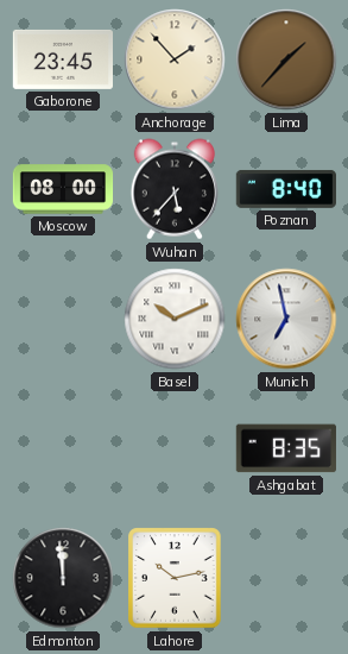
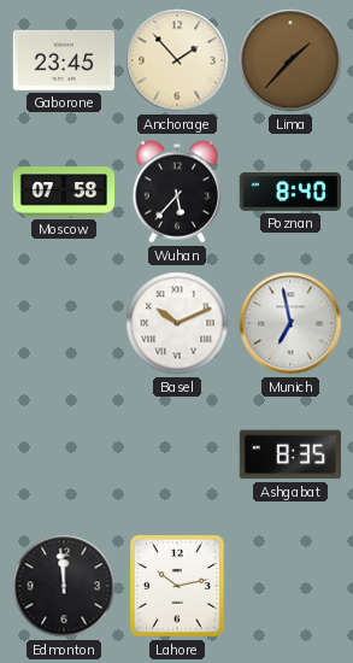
Moscow: 08:00 -> 07:58
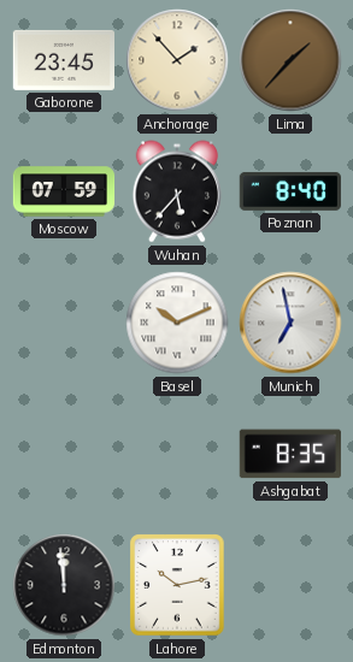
Moscow: 07:58 -> 07:59
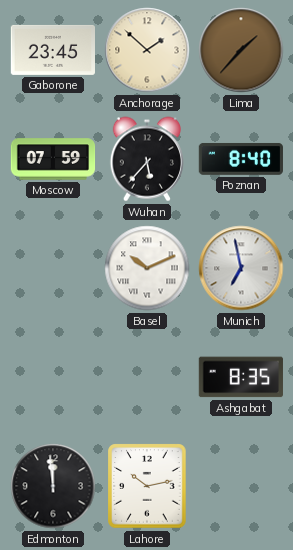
Anchorage: 1:53 -> 1:52
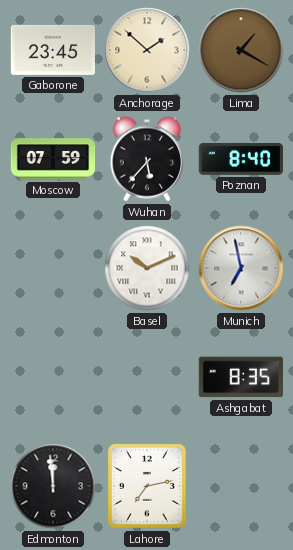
Lima: 1:37 -> 1:20
Lahore: 10:13 -> 7:13
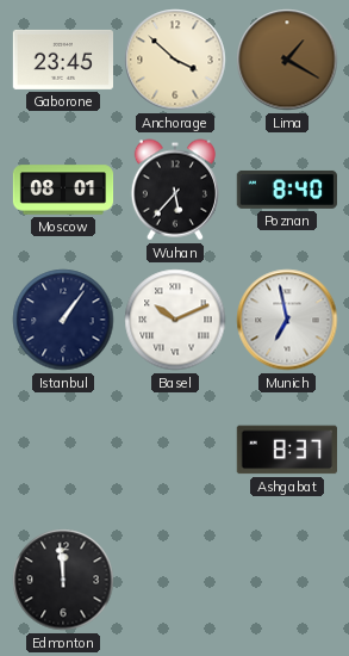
Anchorage: 1:52 -> 3:52
Moscow: 07:59 -> 08:01
Istanbul: none -> 1:06
Ashgabat: 8:35 -> 8:37
Lahore: 7:13 -> none
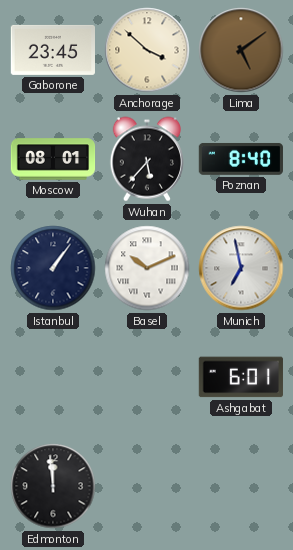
Lima: 1:20 -> 5:09
Ashgabat: 8:37 -> 6:01
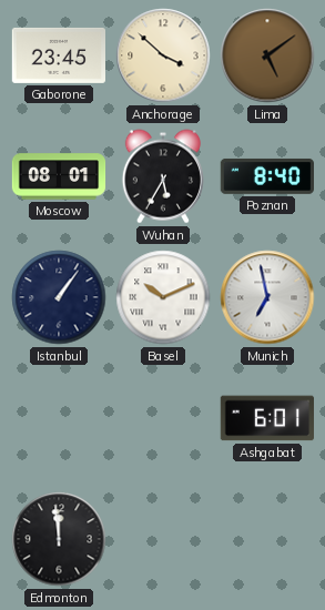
Wuhan: 5:37 -> 5:35
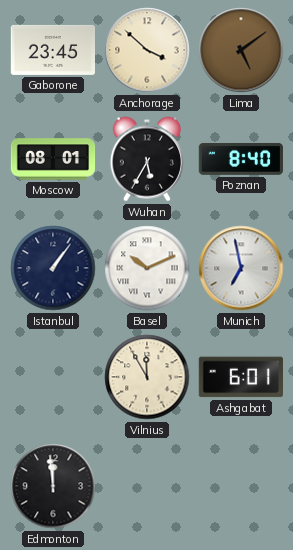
Vilnius: none -> 11:55
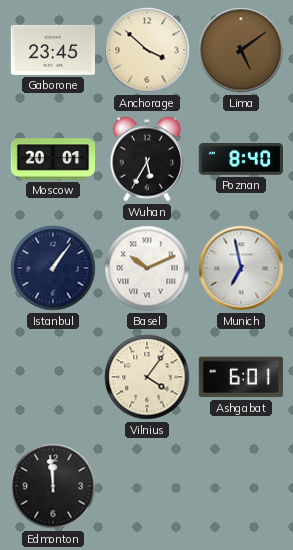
Moscow: 08:01 -> 20:01
Vilnius: 11:55 -> 4:06
